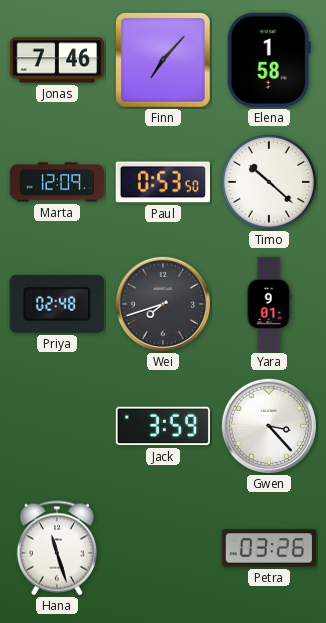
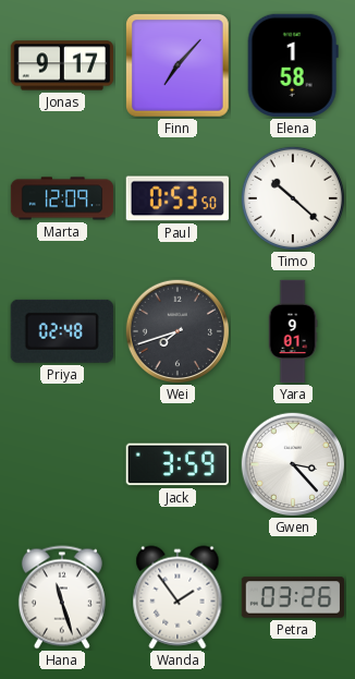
Jonas: 7:46 -> 9:17
Wanda: none -> 1:54
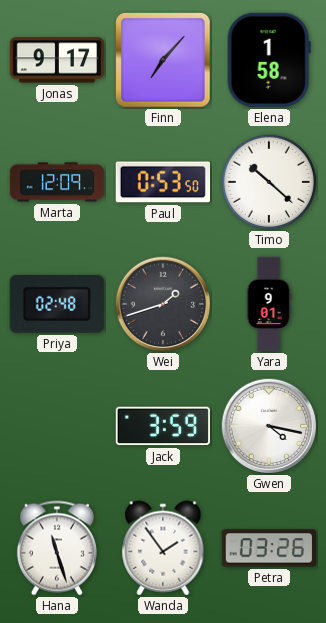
Wei: 7:42 -> 1:42
Gwen: 3:23 -> 4:17
